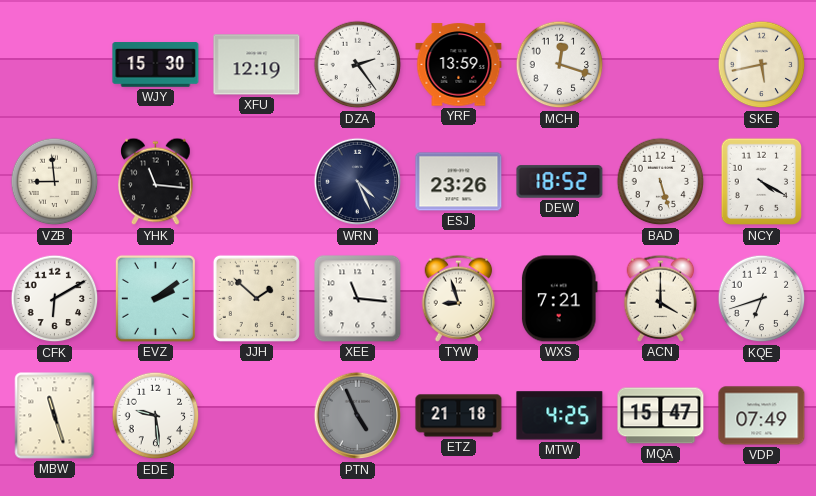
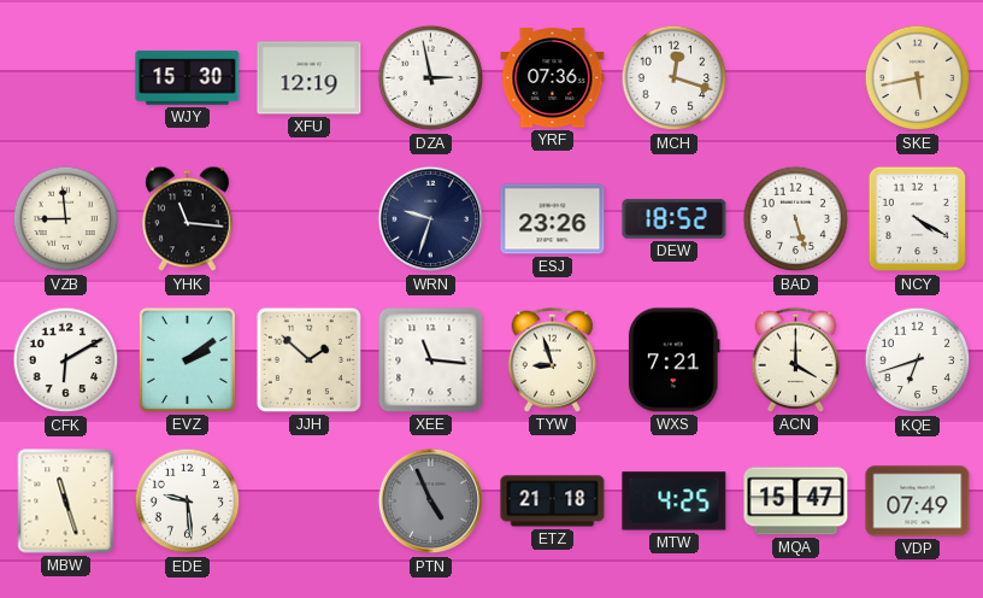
DZA: 2:24 -> 2:58
YRF: 13:59 -> 07:36
WRN: 4:26 -> 9:33
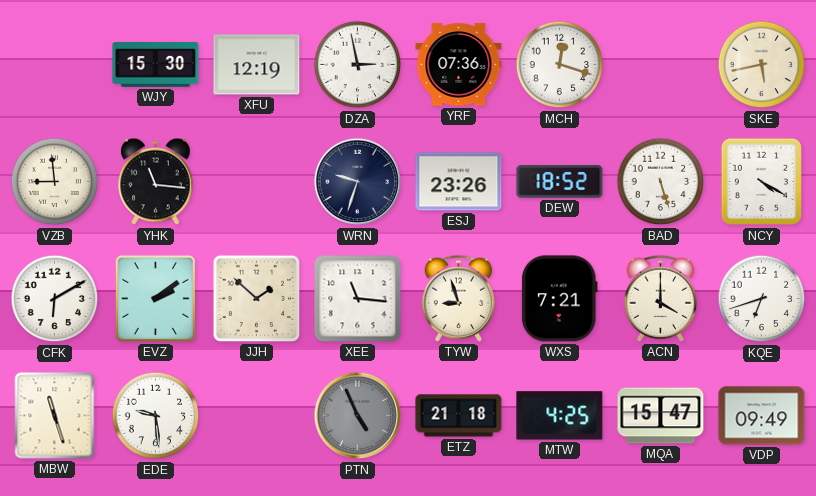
VDP: 07:49 -> 09:49
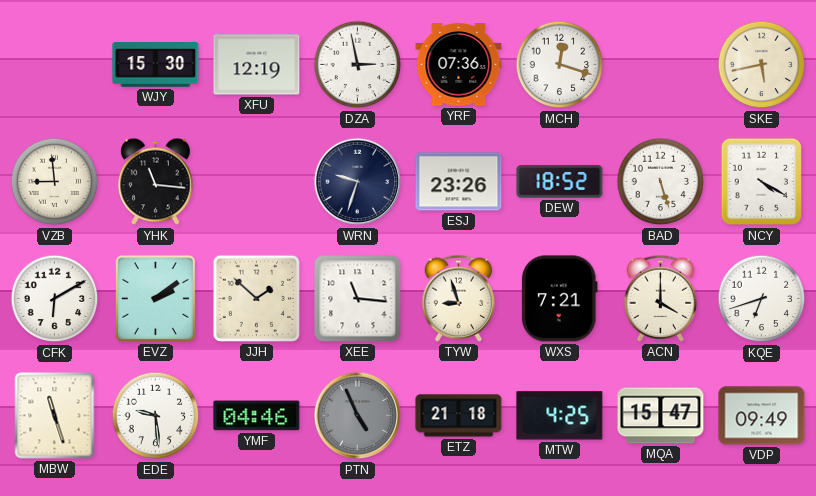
YMF: none -> 04:46
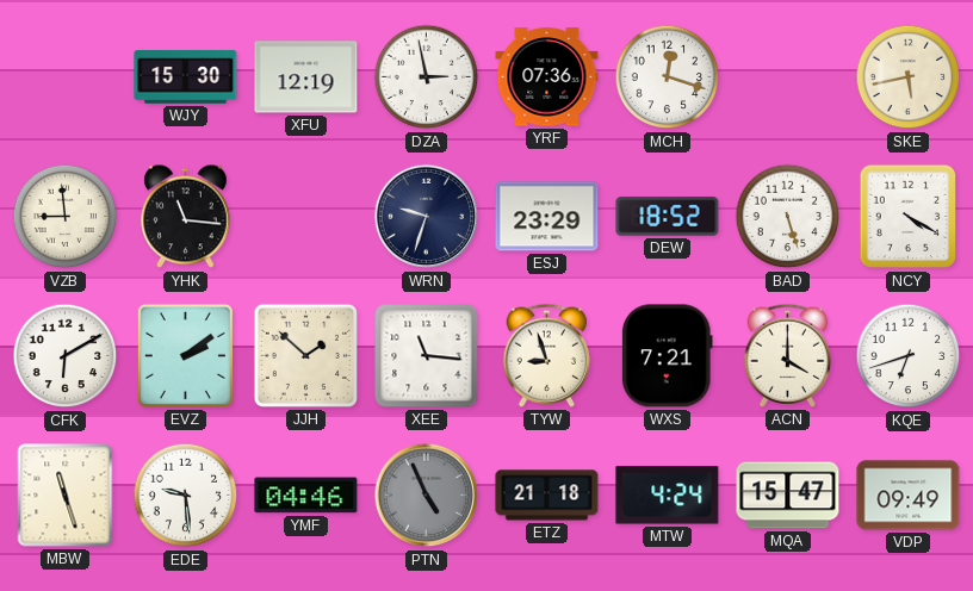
ESJ: 23:26 -> 23:29
MTW: 4:25 -> 4:24
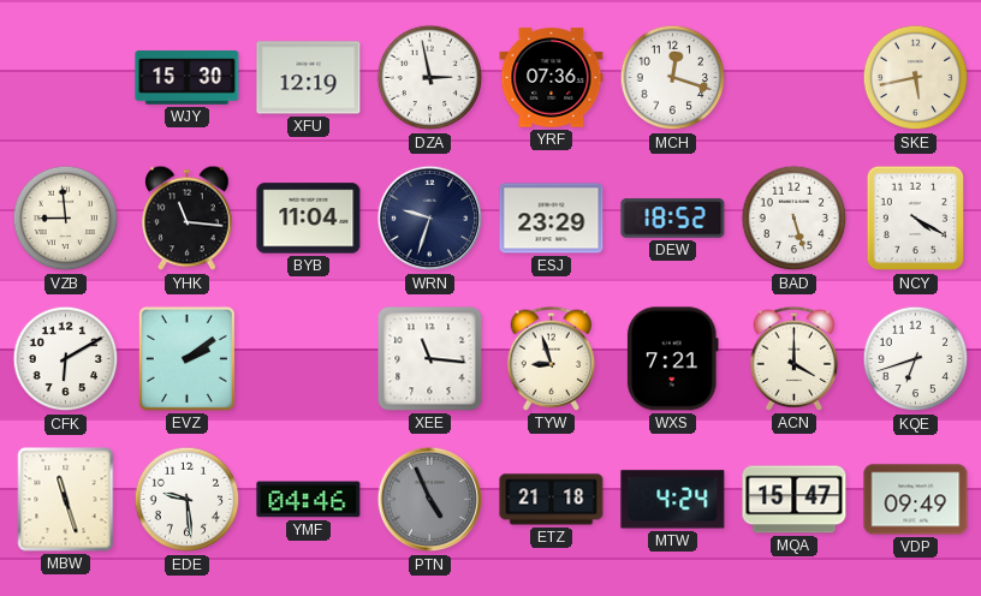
BYB: none -> 11:04
JJH: 1:52 -> none
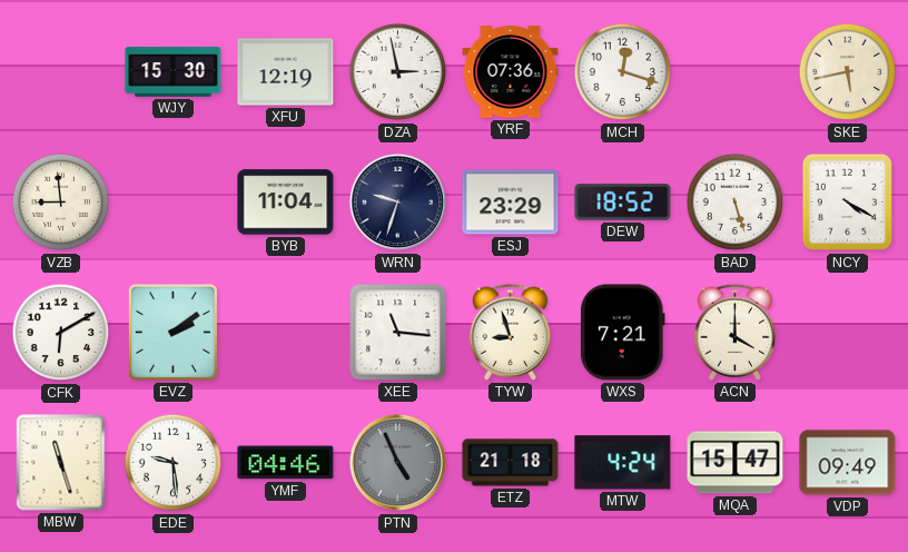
YHK: 11:16 -> none
KQE: 6:42 -> none
